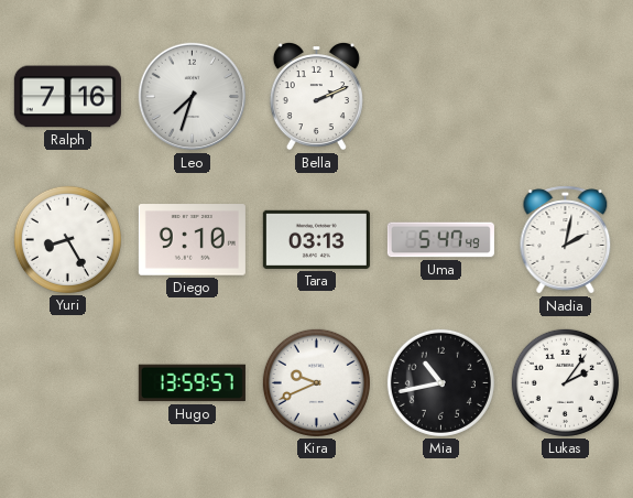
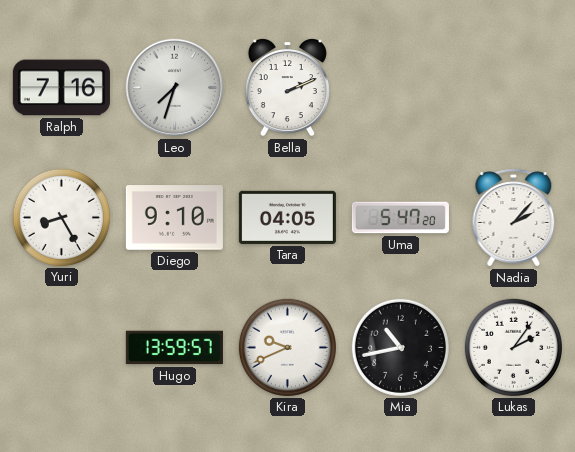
Tara: 03:13 -> 04:05
Uma: 5:47:49 -> 5:47:20
Nadia: 2:02 -> 2:07
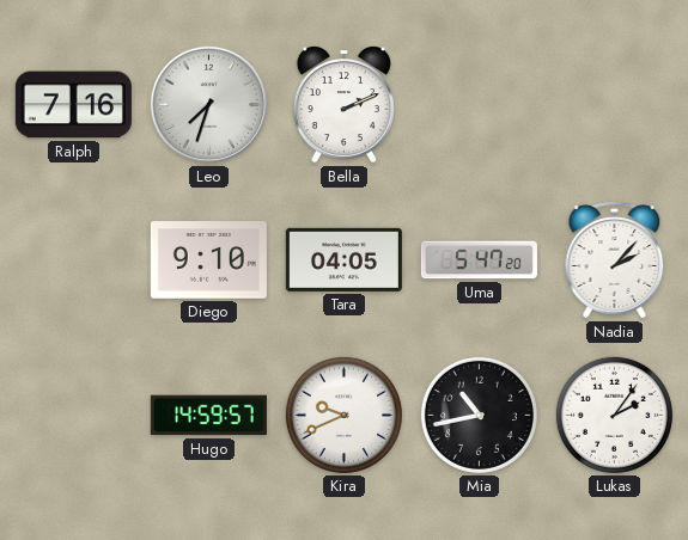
Yuri: 8:25 -> none
Hugo: 13:59 -> 14:59
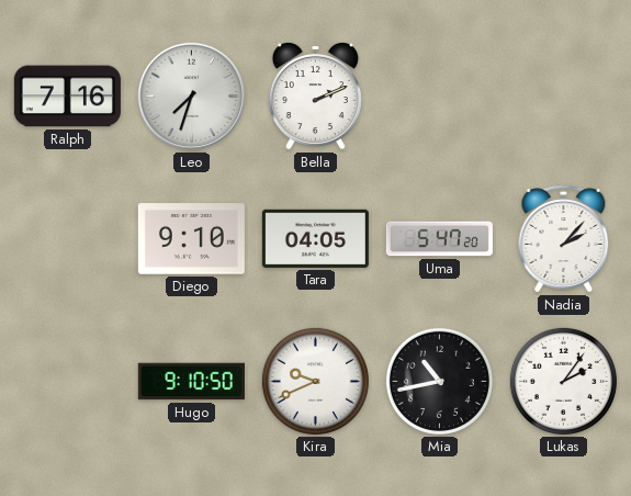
Hugo: 14:59 -> 9:10
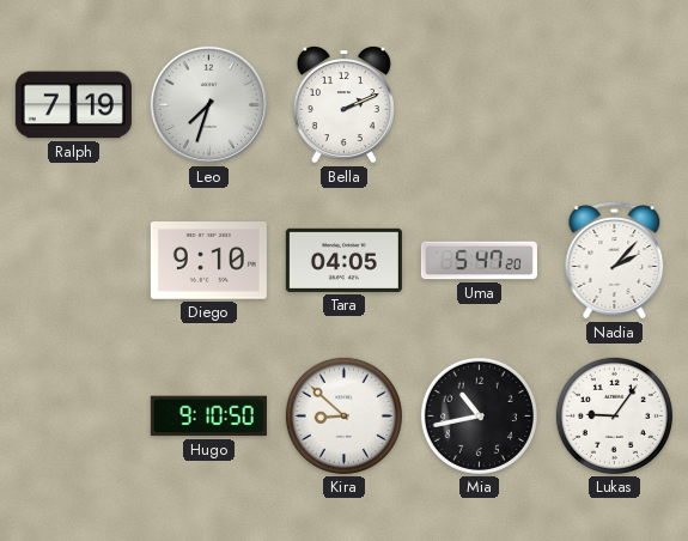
Ralph: 7:16 -> 7:19
Kira: 9:41 -> 8:52
Lukas: 2:06 -> 9:06
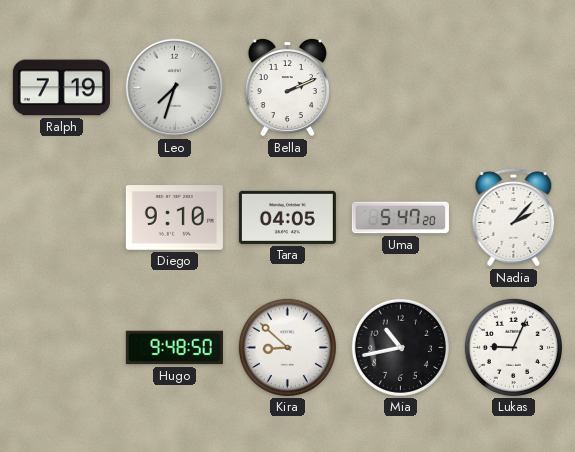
Hugo: 9:10 -> 9:48
Lukas: 9:06 -> 9:04
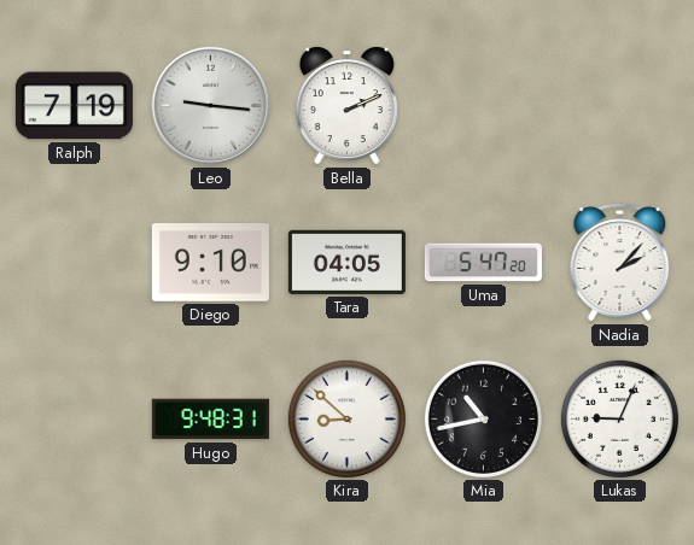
Leo: 7:33 -> 9:16
Hugo: 9:48:50 -> 9:48:31
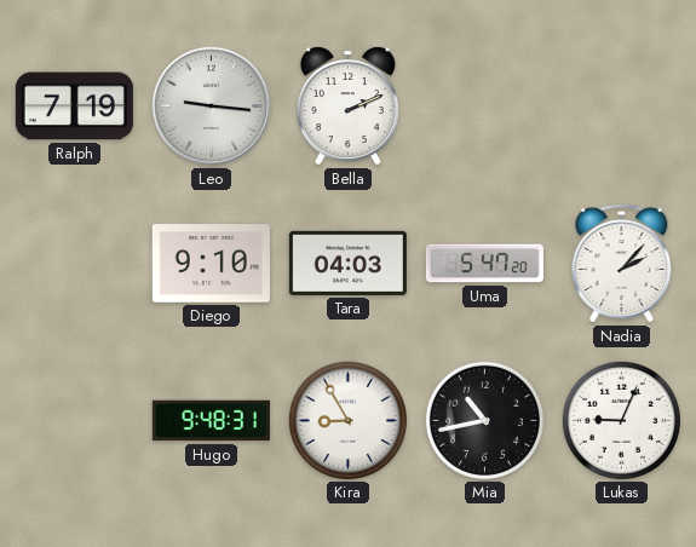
Tara: 04:05 -> 04:03
Kira: 8:52 -> 8:55
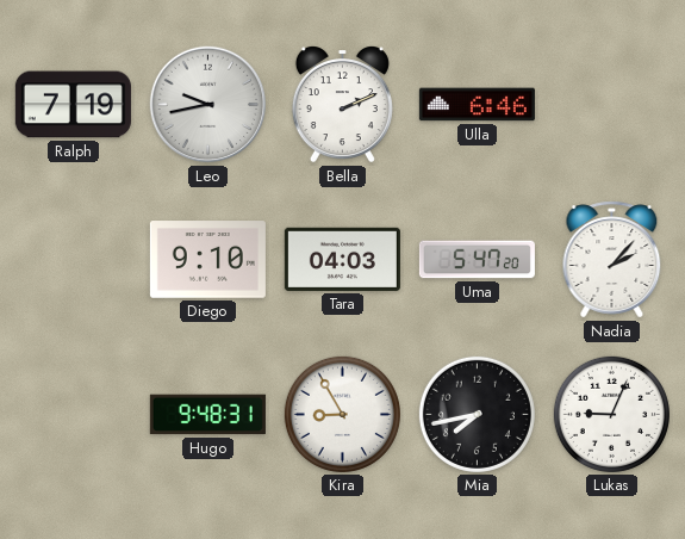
Leo: 9:16 -> 9:43
Ulla: none -> 6:46
Mia: 10:43 -> 7:43
